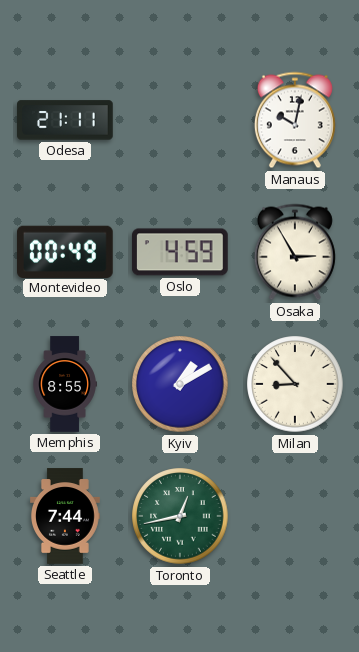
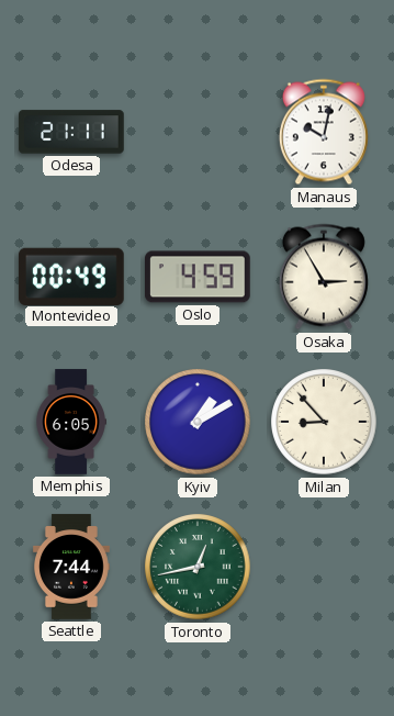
Memphis: 8:55 -> 6:05
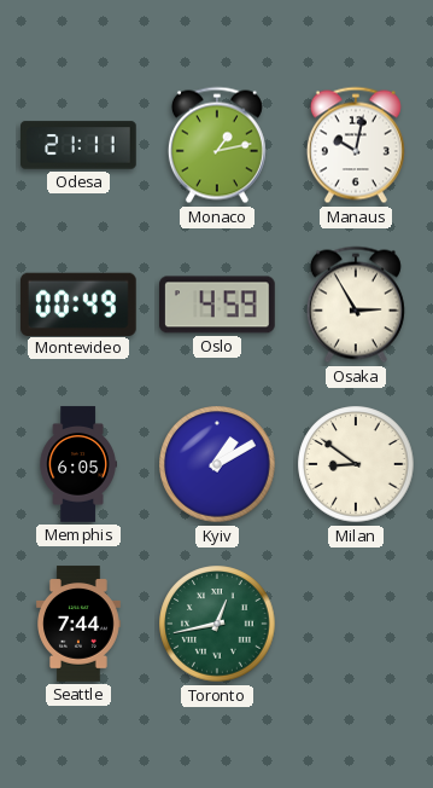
Monaco: none -> 1:13
Milan: 8:53 -> 8:51
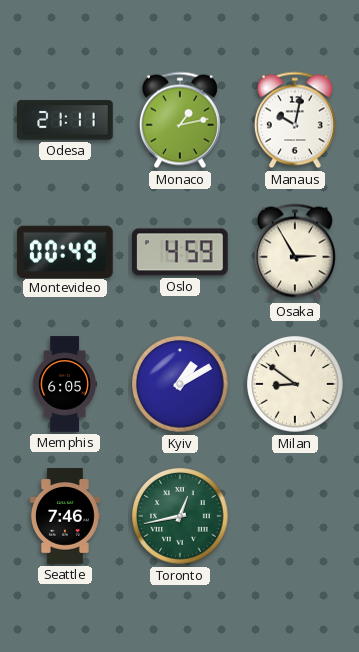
Seattle: 7:44 -> 7:46
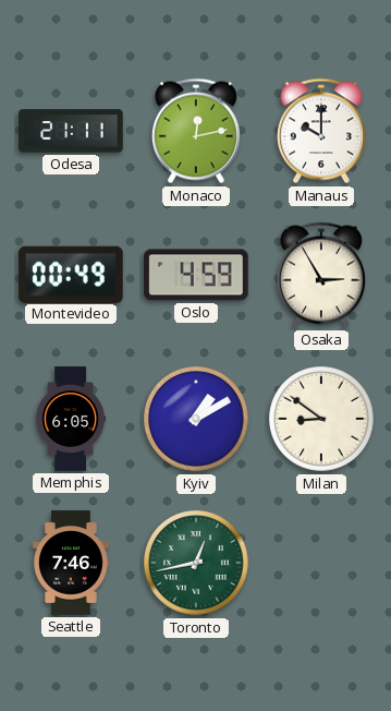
Monaco: 1:13 -> 12:13
Manaus: 10:02 -> 10:00
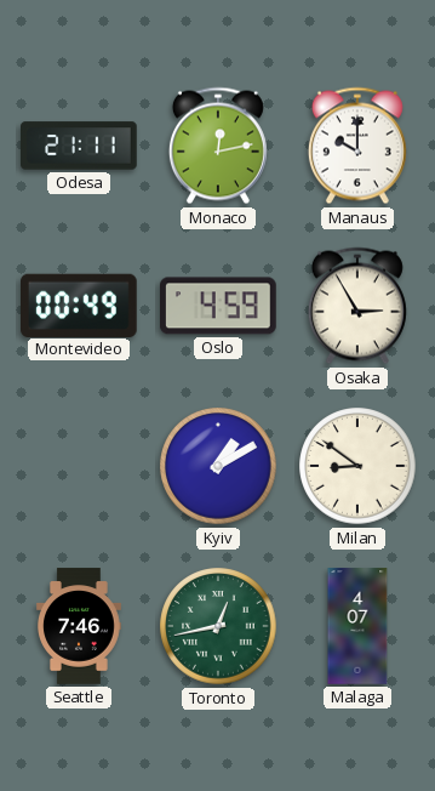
Memphis: 6:05 -> none
Malaga: none -> 4:07
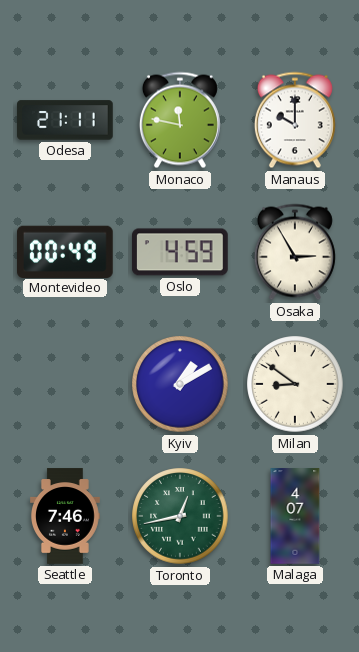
Monaco: 12:13 -> 11:47
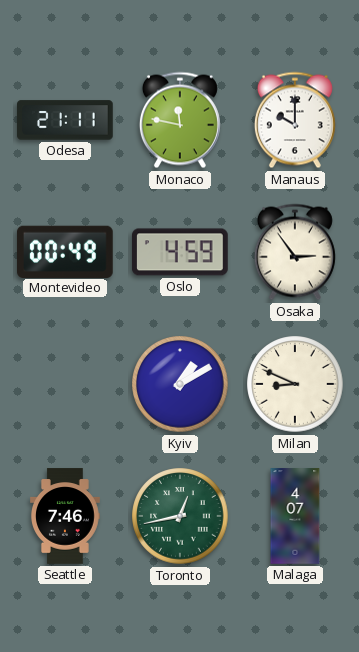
Osaka: 2:55 -> 2:54
Milan: 8:51 -> 8:49
